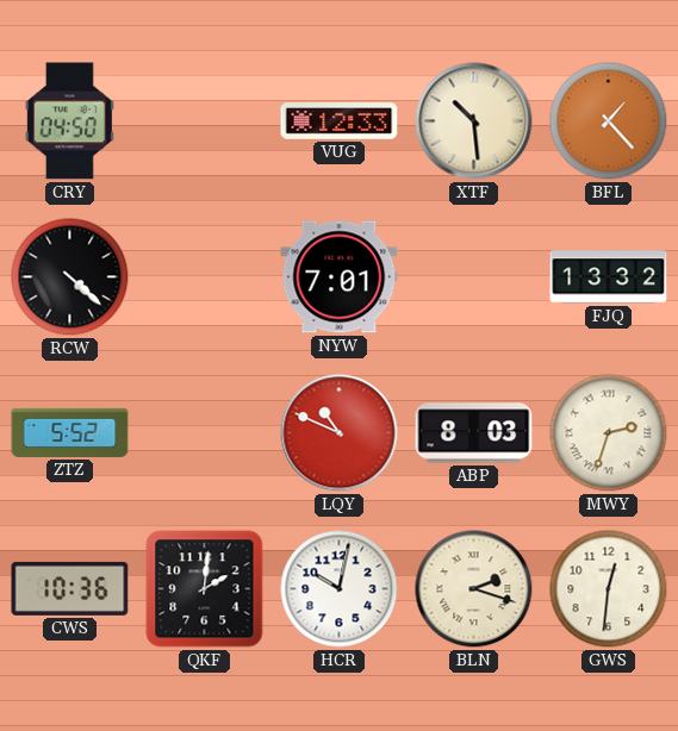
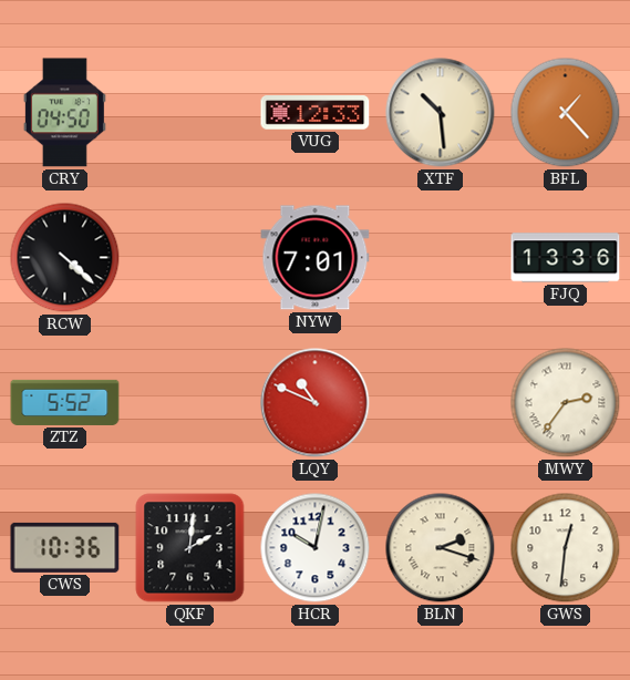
FJQ: 13:32 -> 13:36
ABP: 8:03 -> none
MWY: 2:33 -> 2:36
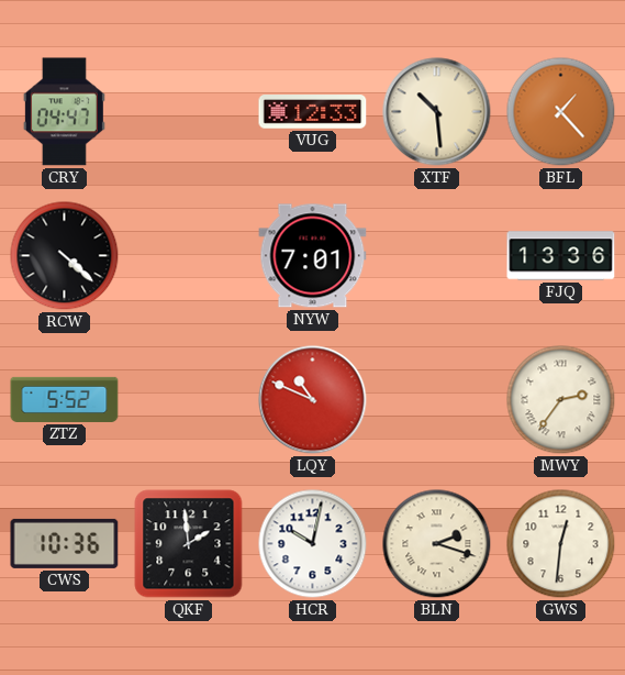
CRY: 04:50 -> 04:47
QKF: 2:01 -> 1:59
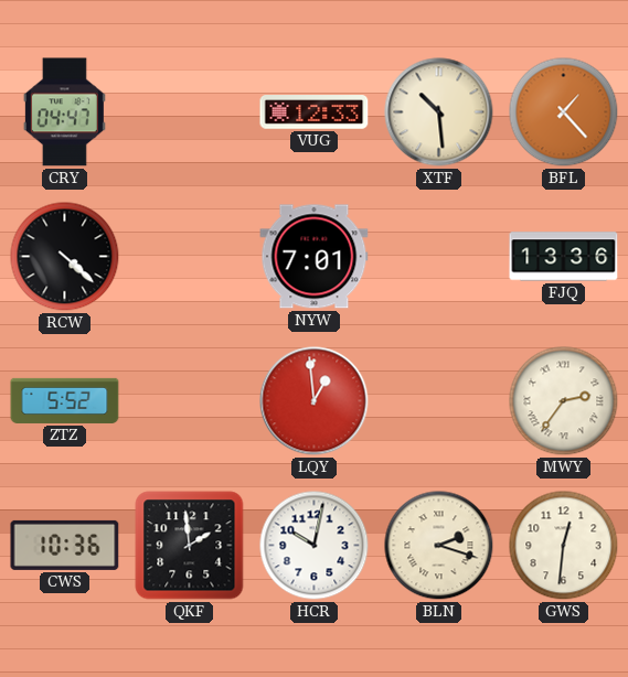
LQY: 10:49 -> 12:59
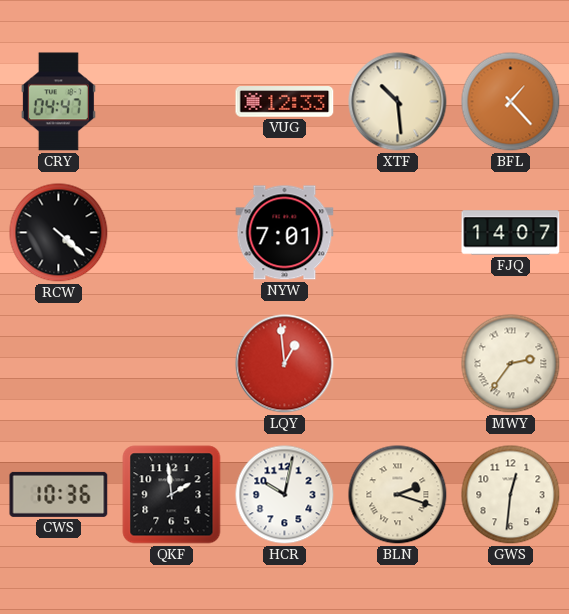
FJQ: 13:36 -> 14:07
ZTZ: 5:52 -> none
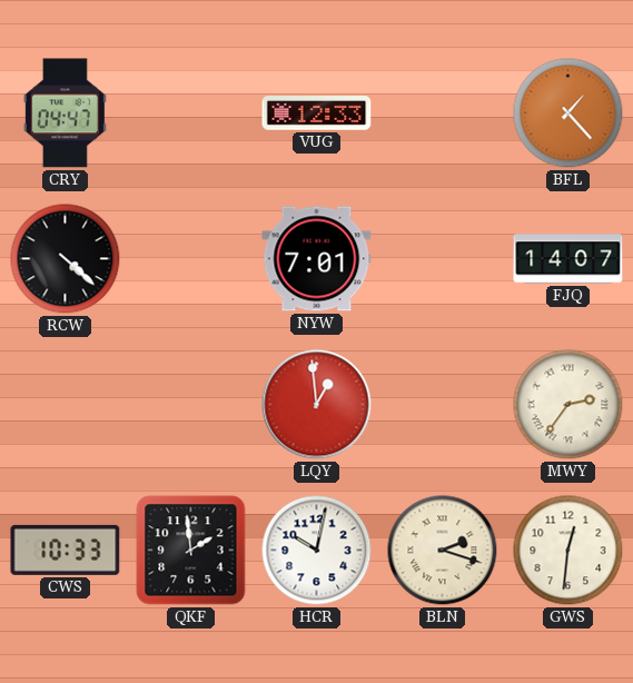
XTF: 10:29 -> none
CWS: 10:36 -> 10:33
